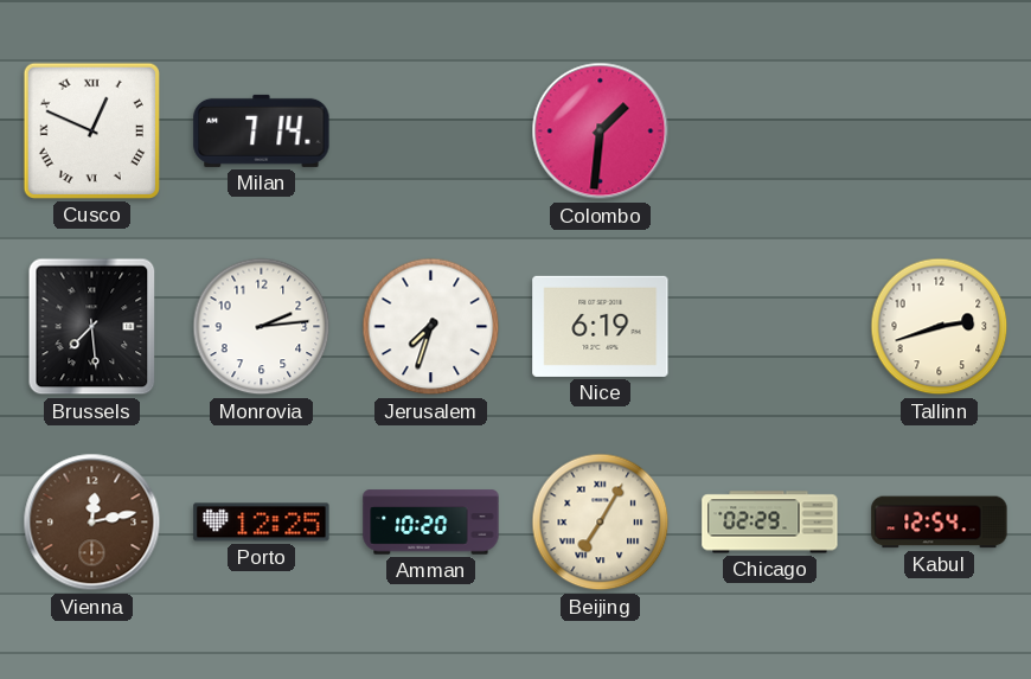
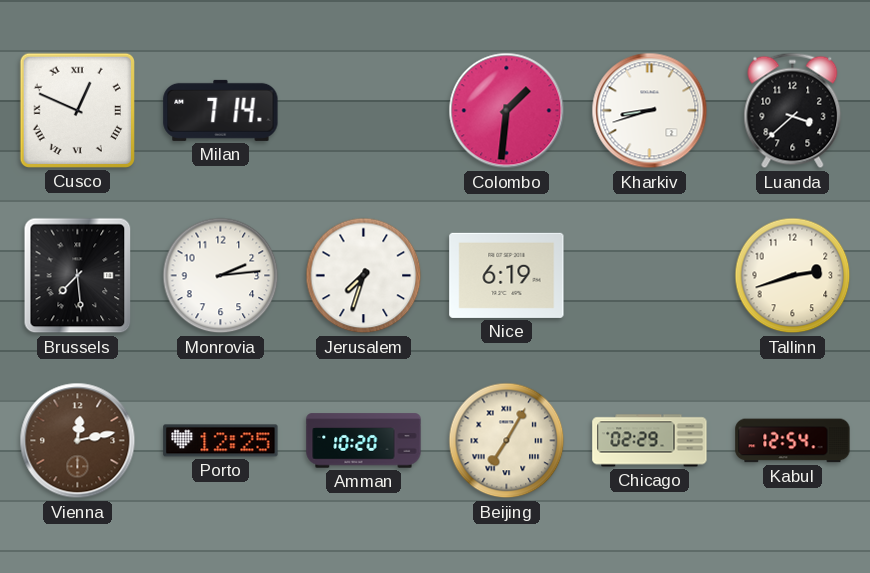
Kharkiv: none -> 8:42
Luanda: none -> 3:38
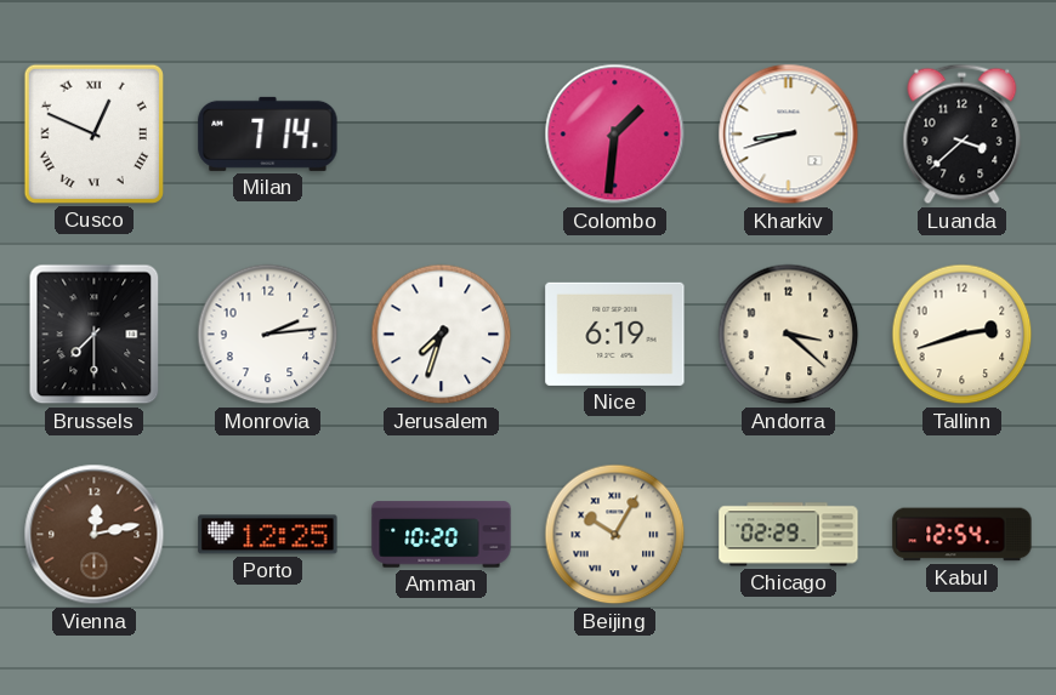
Brussels: 7:29 -> 7:30
Andorra: none -> 3:22
Beijing: 7:05 -> 10:05
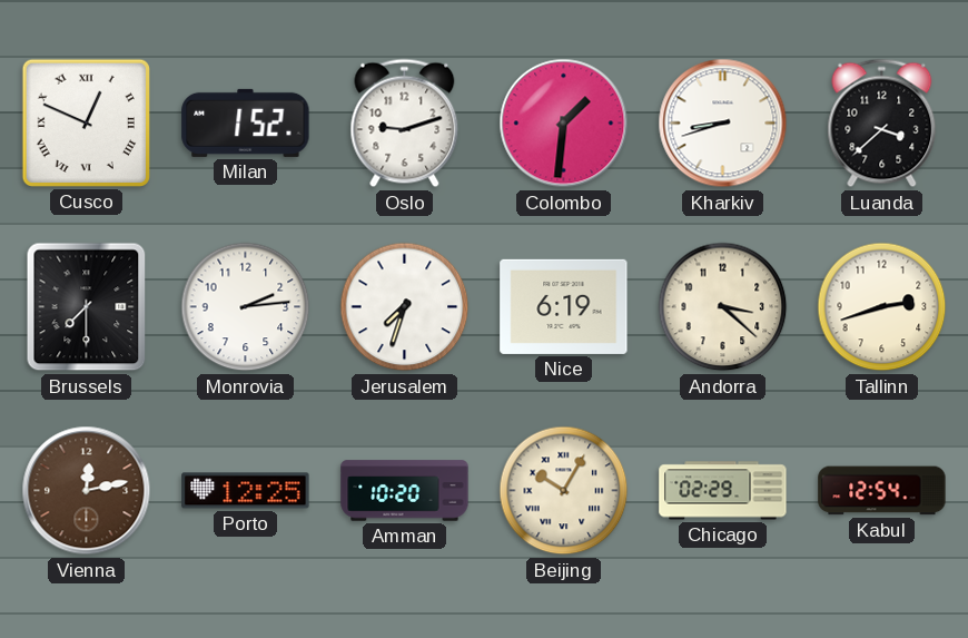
Milan: 7:14 -> 1:52
Oslo: none -> 9:12
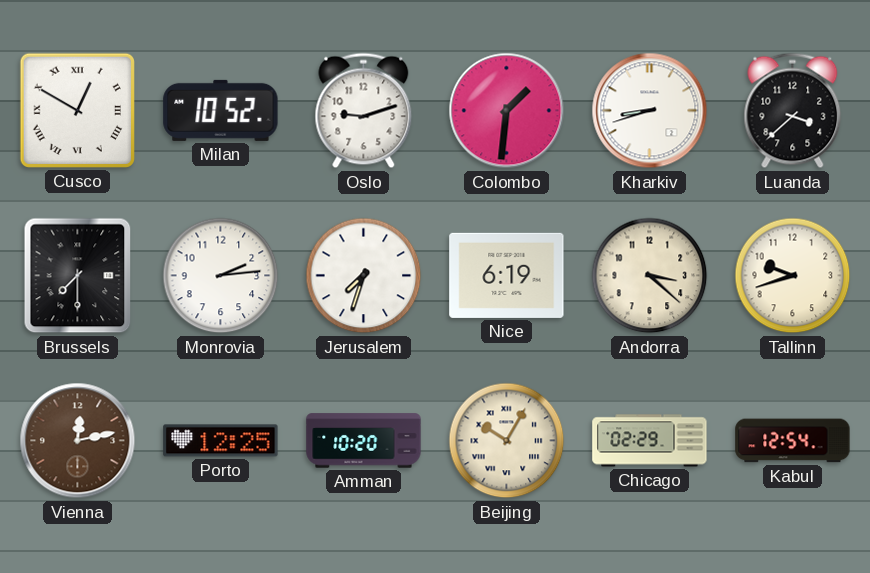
Cusco: 12:49 -> 12:50
Milan: 1:52 -> 10:52
Tallinn: 2:42 -> 9:42
